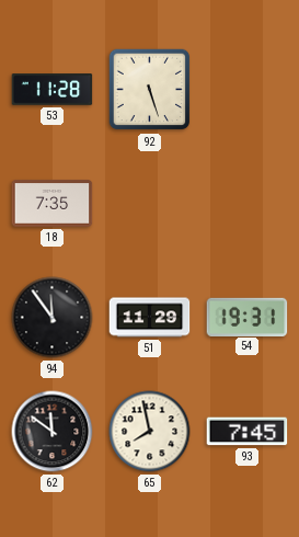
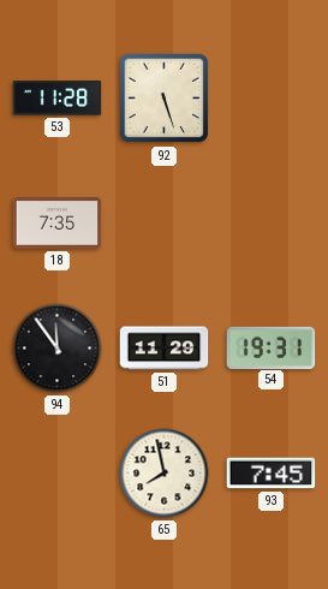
62: 11:51 -> none
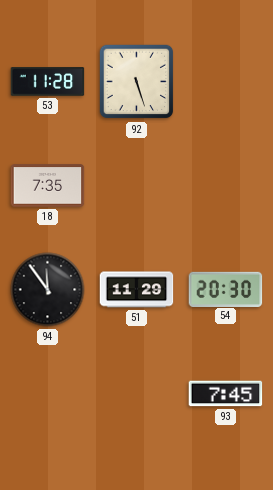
54: 19:31 -> 20:30
65: 7:58 -> none
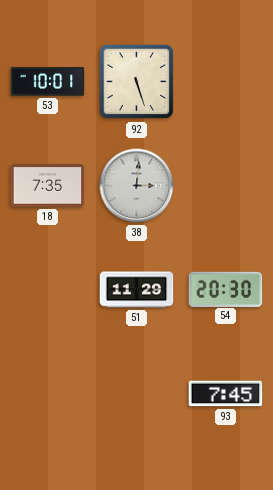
53: 11:28 -> 10:01
38: none -> 3:01
94: 11:54 -> none
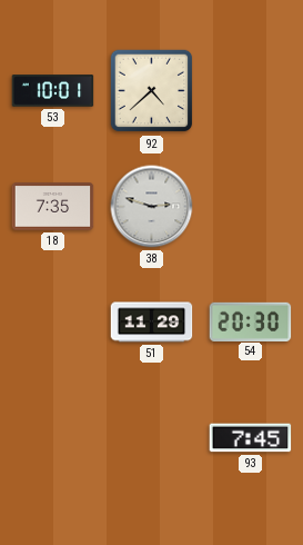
92: 5:27 -> 4:38
38: 3:01 -> 2:48
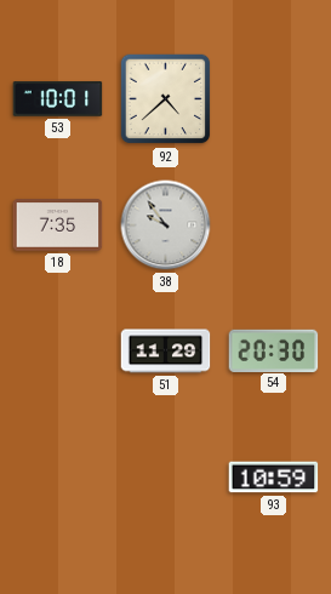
38: 2:48 -> 9:54
93: 7:45 -> 10:59
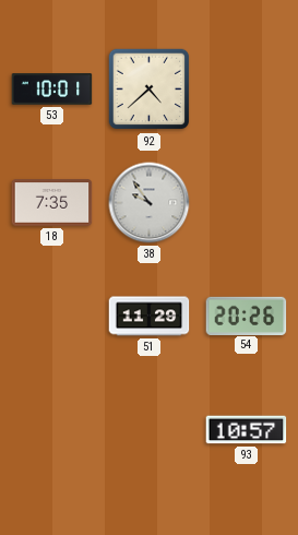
54: 20:30 -> 20:26
93: 10:59 -> 10:57
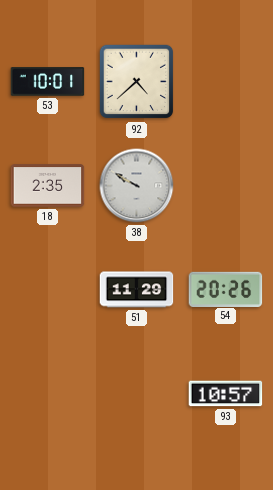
18: 7:35 -> 2:35
38: 9:54 -> 9:50
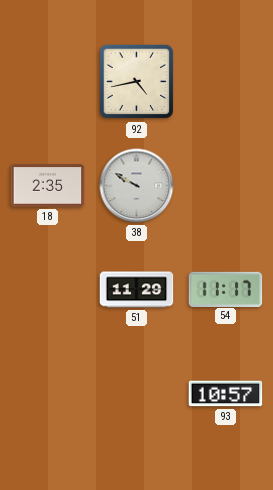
53: 10:01 -> none
92: 4:38 -> 4:43
54: 20:26 -> 11:17
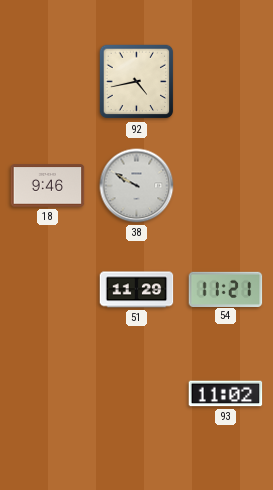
18: 2:35 -> 9:46
54: 11:17 -> 11:21
93: 10:57 -> 11:02
